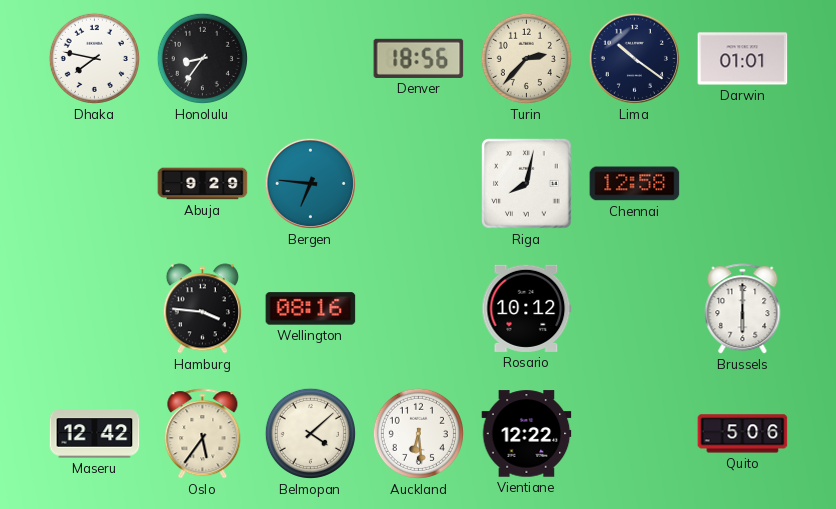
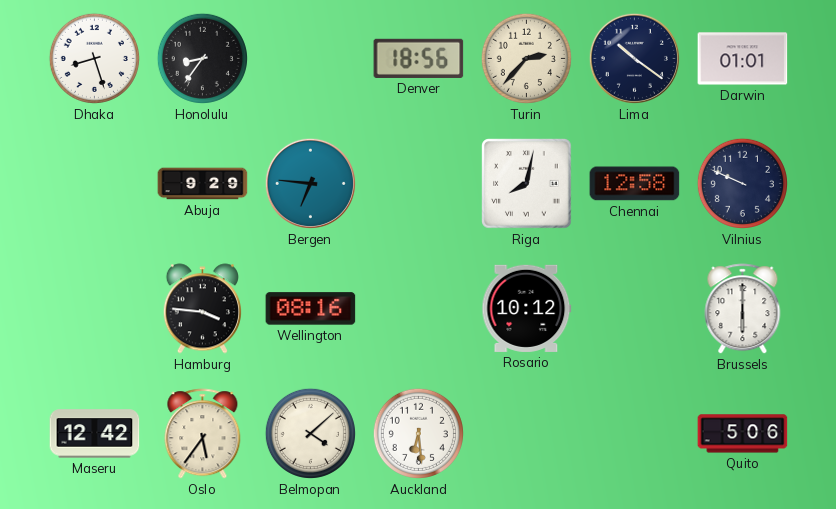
Dhaka: 7:47 -> 8:27
Vilnius: none -> 9:49
Vientiane: 12:22 -> none
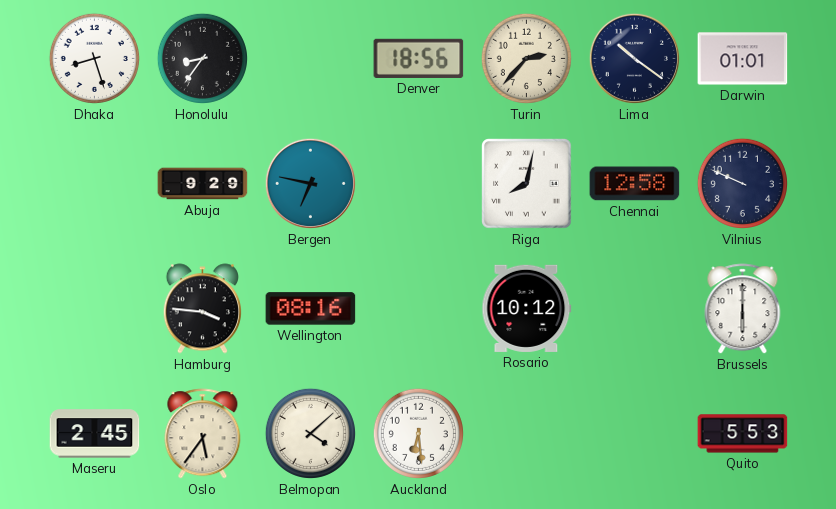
Bergen: 6:46 -> 6:47
Maseru: 12:42 -> 2:45
Quito: 5:06 -> 5:53
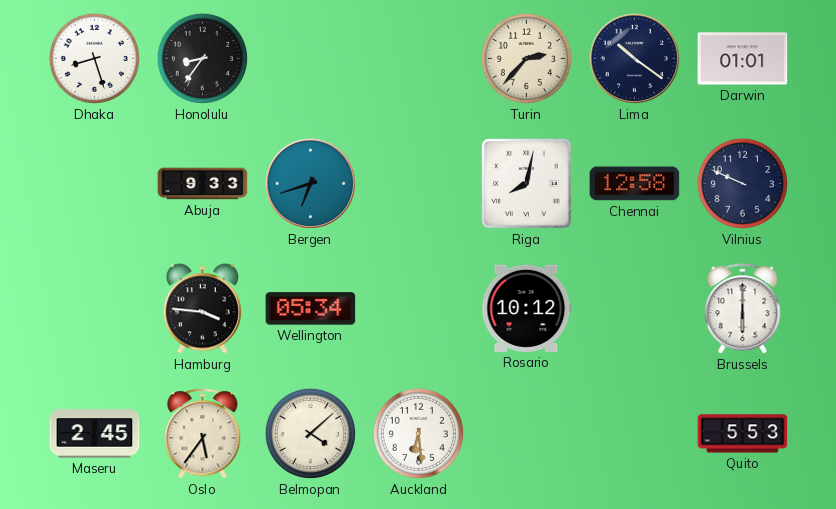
Denver: 18:56 -> none
Abuja: 9:29 -> 9:33
Bergen: 6:47 -> 6:42
Wellington: 08:16 -> 05:34
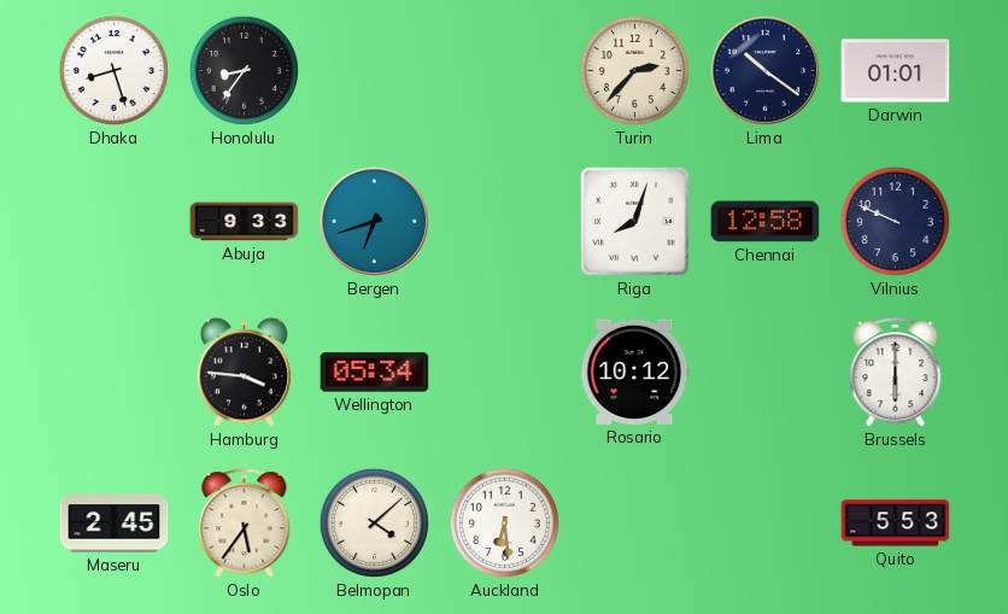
Riga: 8:02 -> 8:03
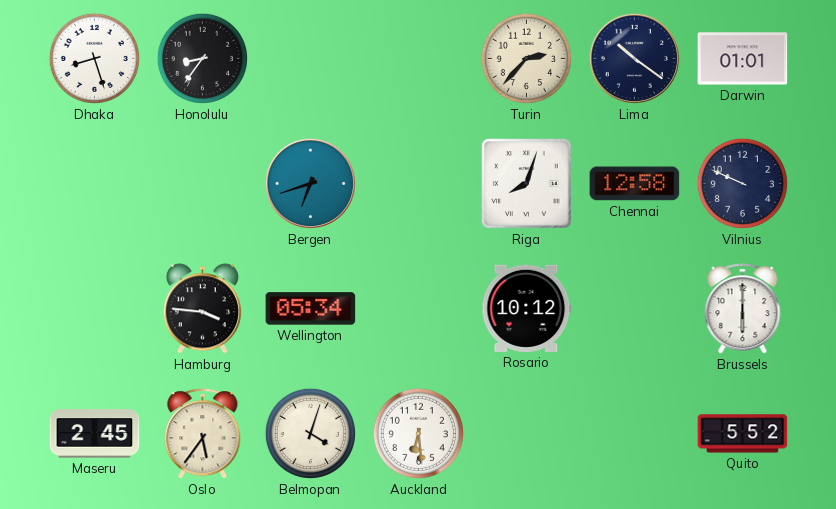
Abuja: 9:33 -> none
Belmopan: 4:08 -> 4:03
Quito: 5:53 -> 5:52
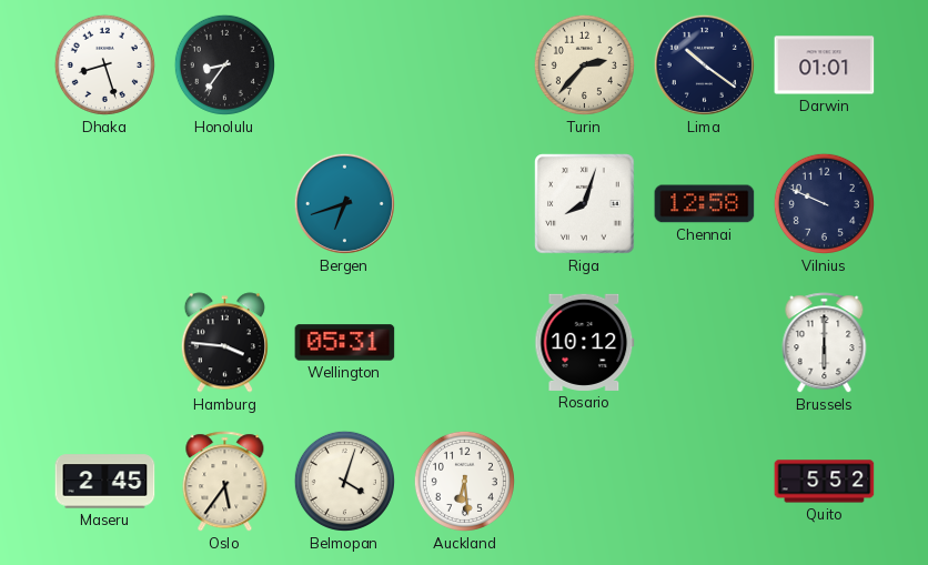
Wellington: 05:34 -> 05:31
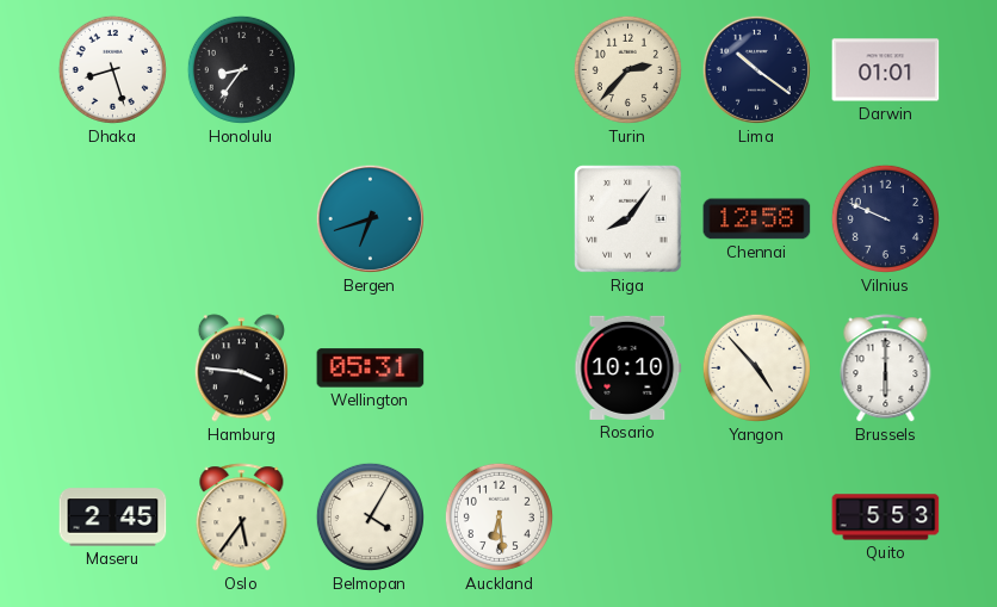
Riga: 8:03 -> 8:06
Rosario: 10:12 -> 10:10
Yangon: none -> 4:53
Belmopan: 4:03 -> 4:05
Quito: 5:52 -> 5:53
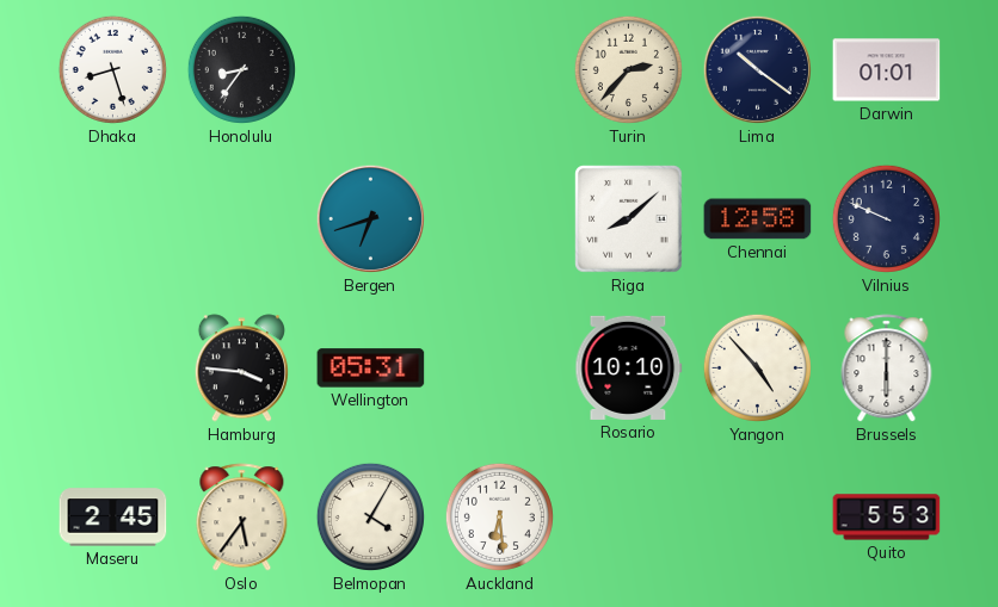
Riga: 8:06 -> 8:08
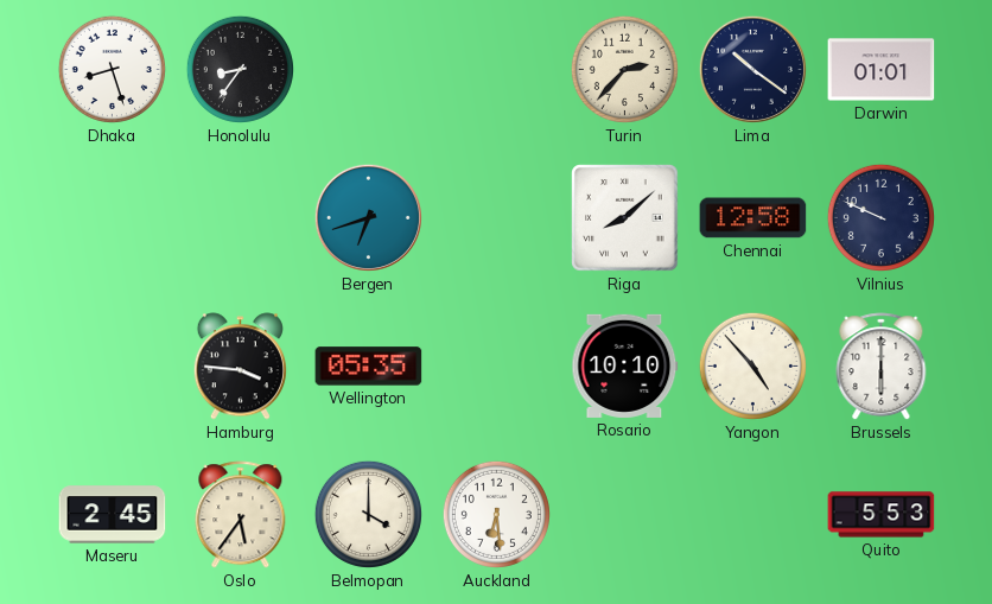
Wellington: 05:31 -> 05:35
Belmopan: 4:05 -> 4:00
